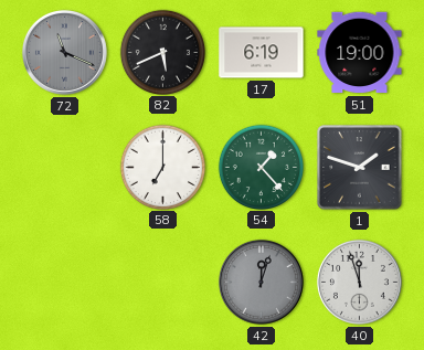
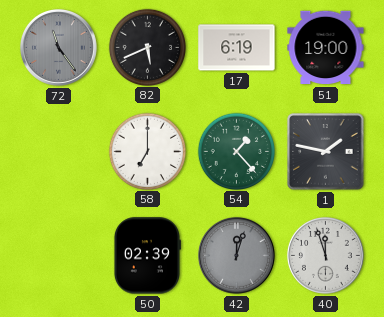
72: 11:19 -> 11:24
1: 1:48 -> 1:47
50: none -> 02:39
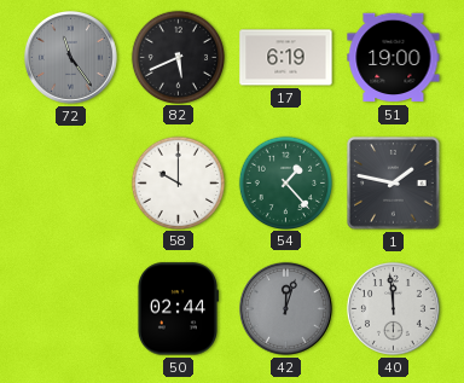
58: 7:00 -> 10:00
50: 02:39 -> 02:44
40: 11:57 -> 11:59
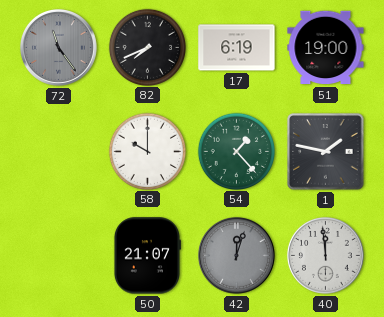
82: 5:41 -> 7:41
50: 02:44 -> 21:07
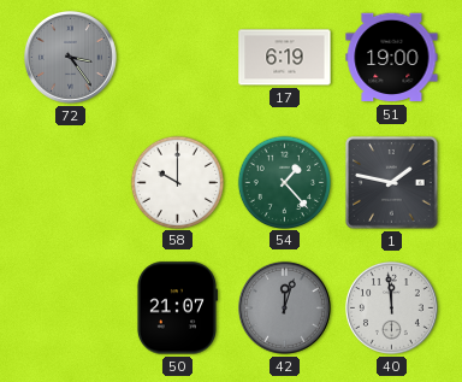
72: 11:24 -> 3:24
82: 7:41 -> none
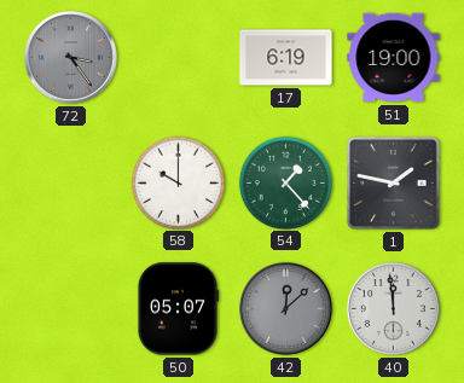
50: 21:07 -> 05:07
42: 12:03 -> 12:08
